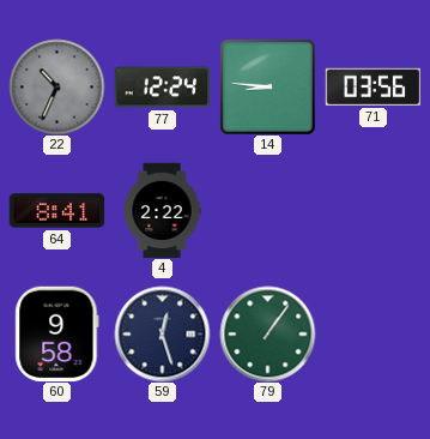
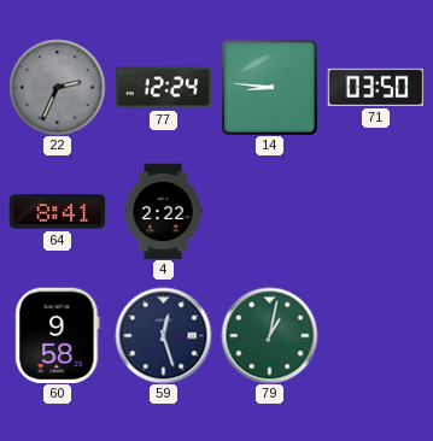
22: 10:34 -> 2:34
71: 03:56 -> 03:50
79: 1:06 -> 1:02
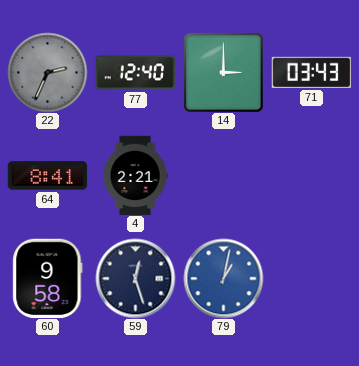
77: 12:24 -> 12:40
14: 8:46 -> 3:00
71: 03:50 -> 03:43
4: 2:22 -> 2:21
79 dial: green -> blue
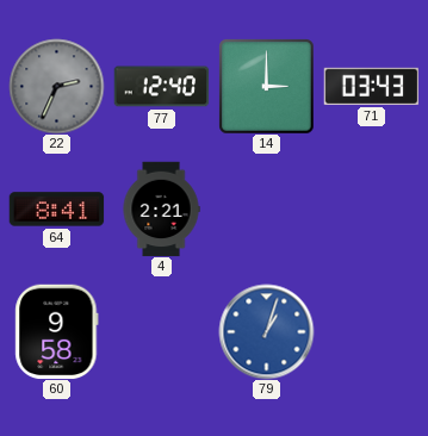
59: 12:27 -> none
79: 1:02 -> 1:03
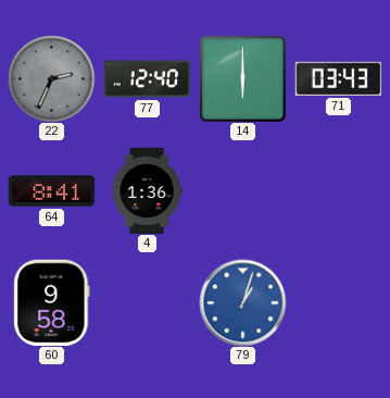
14: 3:00 -> 6:00
4: 2:21 -> 1:36
